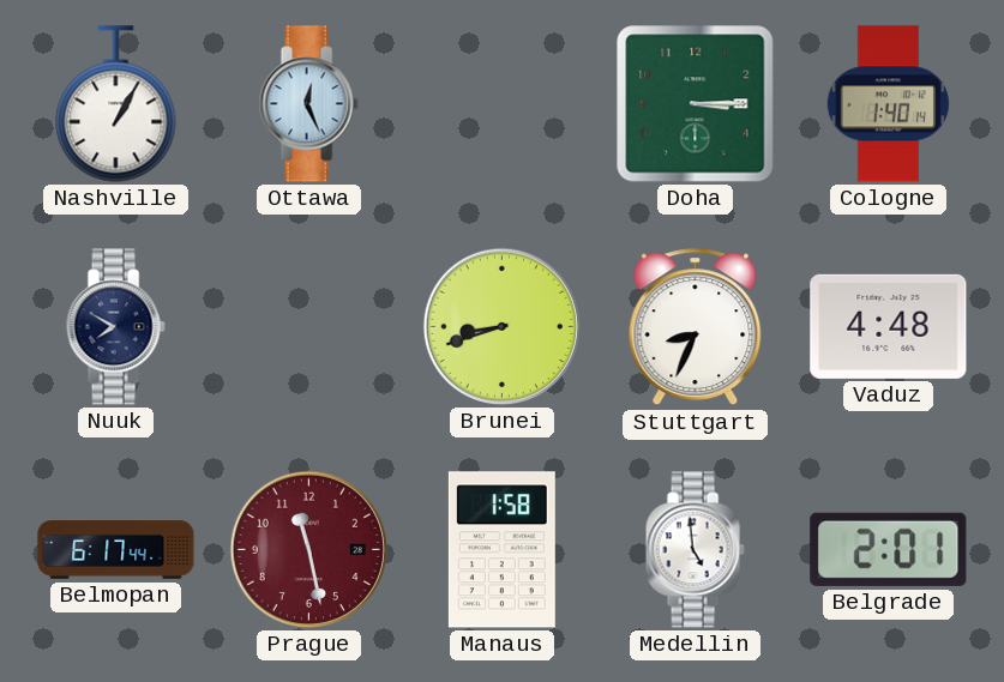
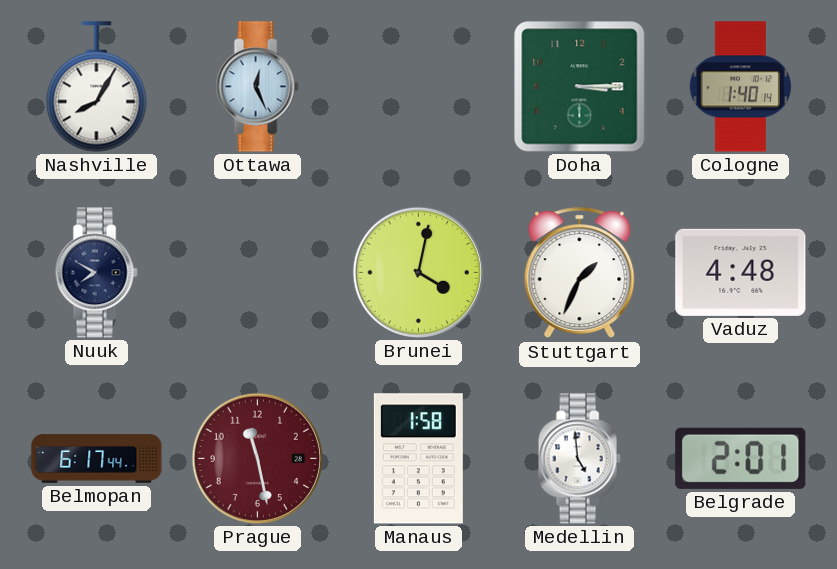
Nashville: 1:05 -> 8:05
Brunei: 8:42 -> 4:02
Stuttgart: 8:34 -> 1:34
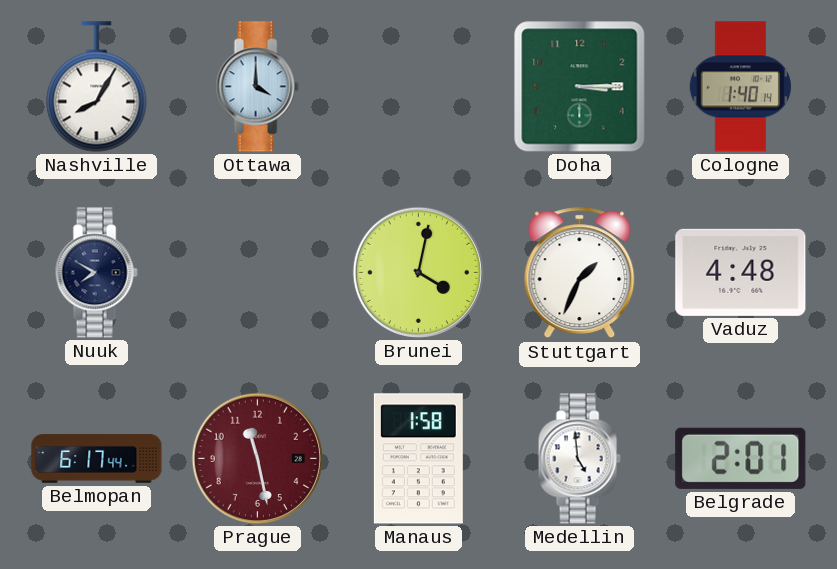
Ottawa: 12:26 -> 4:00
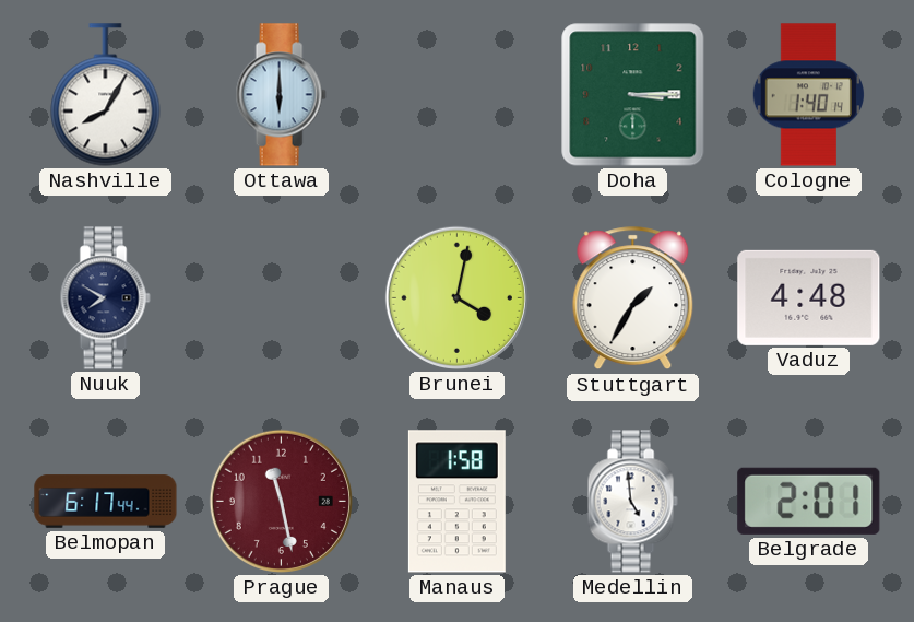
Ottawa: 4:00 -> 6:00
Stuttgart: 1:34 -> 1:35
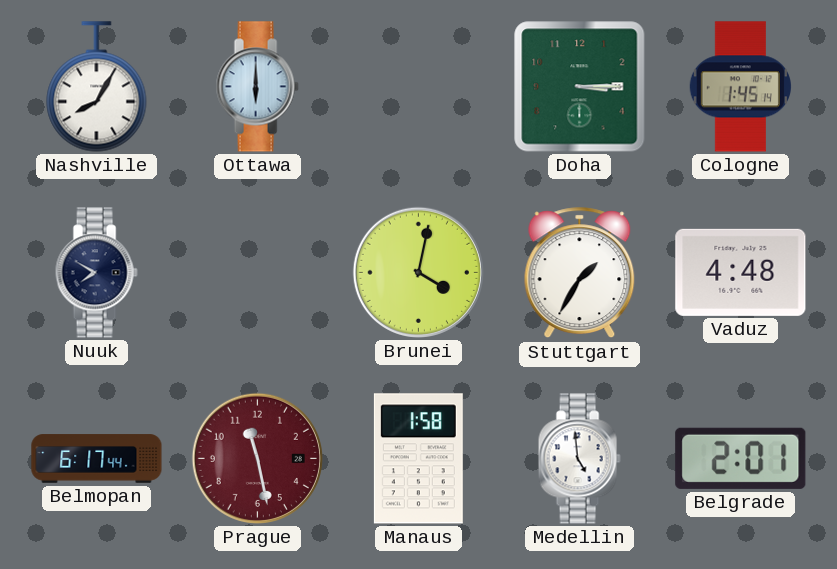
Cologne: 1:40 -> 1:45
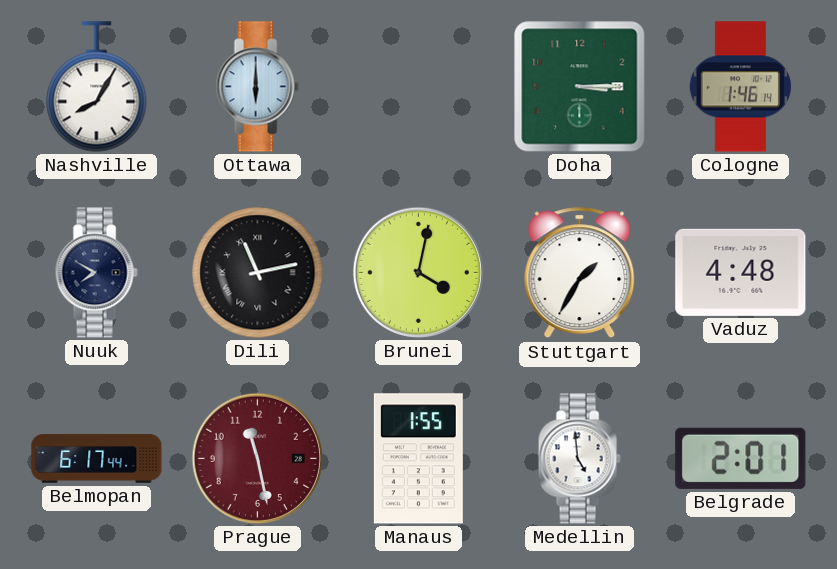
Cologne: 1:45 -> 1:46
Dili: none -> 11:13
Manaus: 1:58 -> 1:55
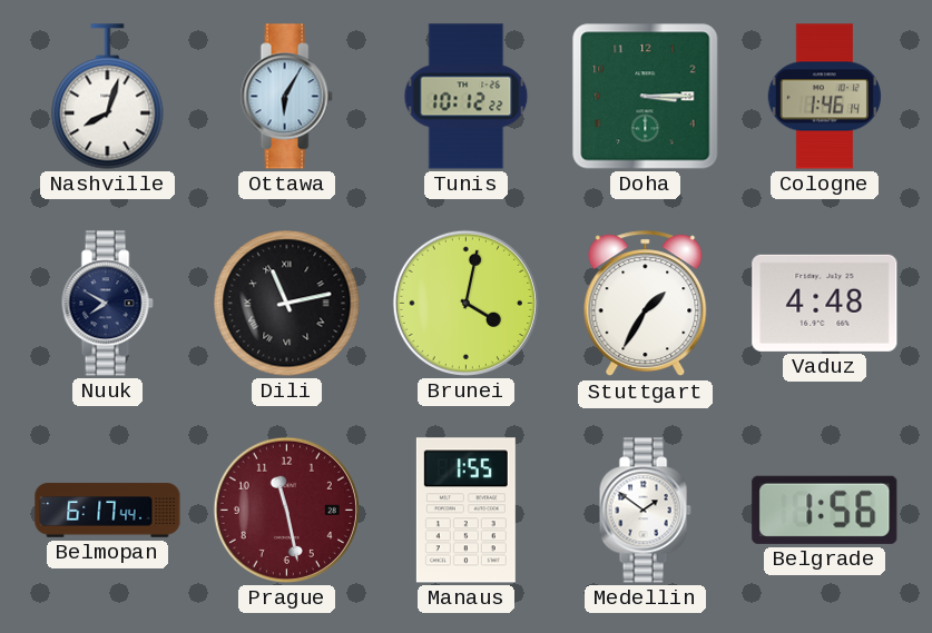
Nashville: 8:05 -> 8:03
Ottawa: 6:00 -> 6:05
Tunis: none -> 10:12
Medellin: 4:59 -> 1:51
Belgrade: 2:01 -> 1:56
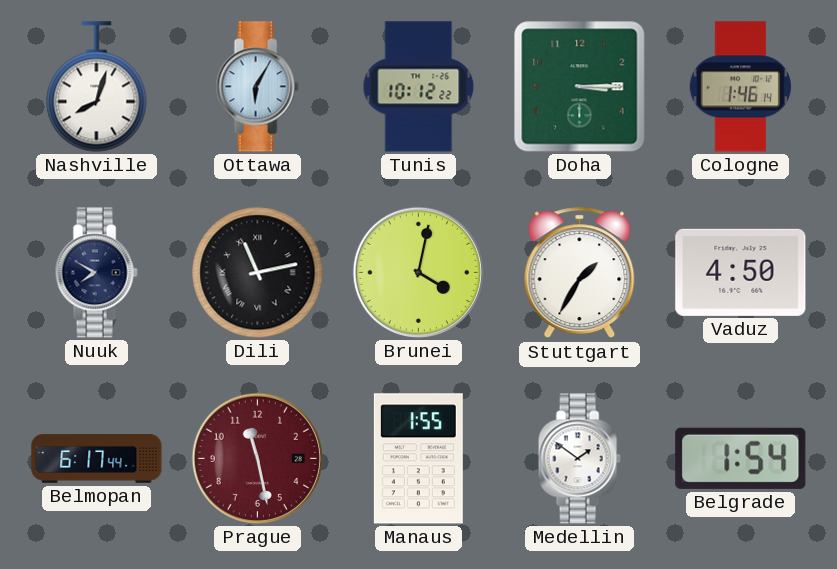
Vaduz: 4:48 -> 4:50
Belgrade: 1:56 -> 1:54
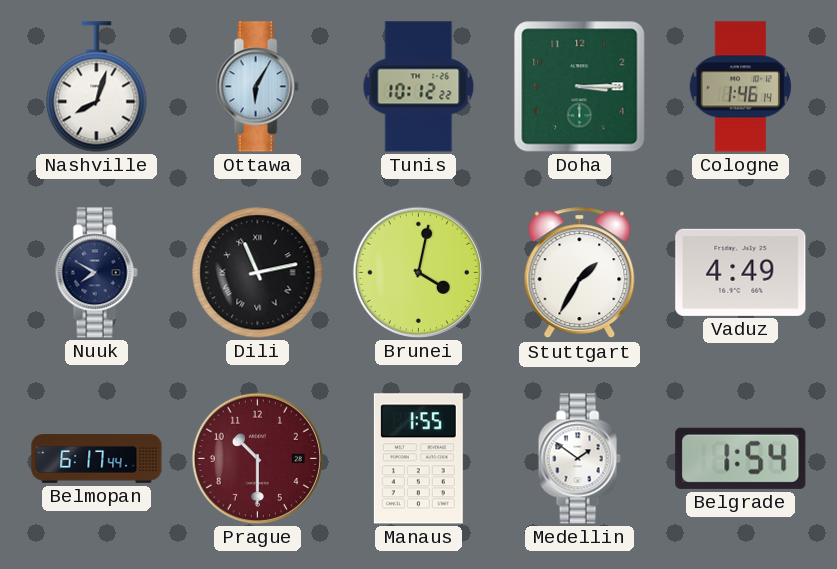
Vaduz: 4:50 -> 4:49
Prague: 11:28 -> 10:30
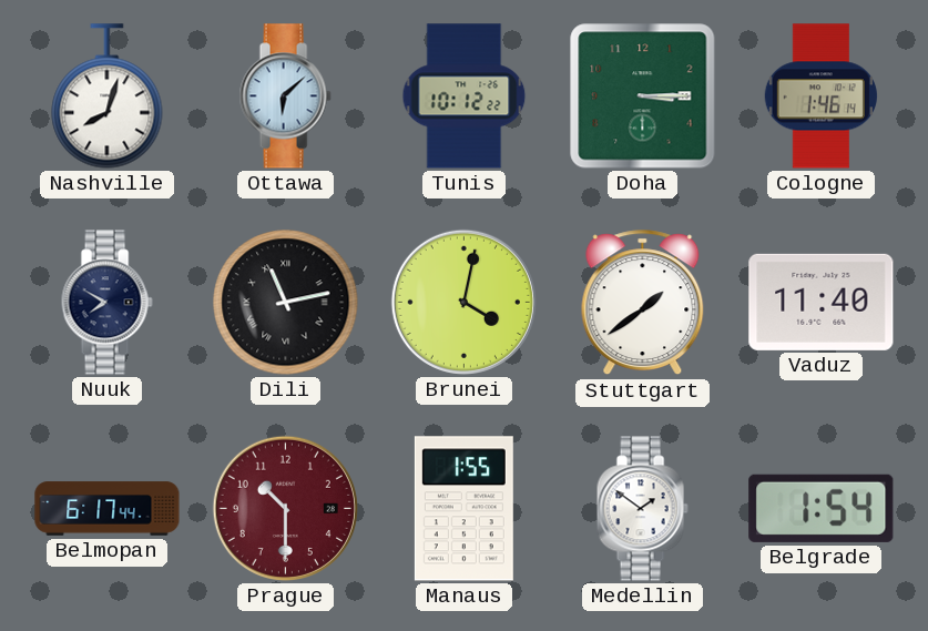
Ottawa: 6:05 -> 6:08
Stuttgart: 1:35 -> 1:39
Vaduz: 4:49 -> 11:40
